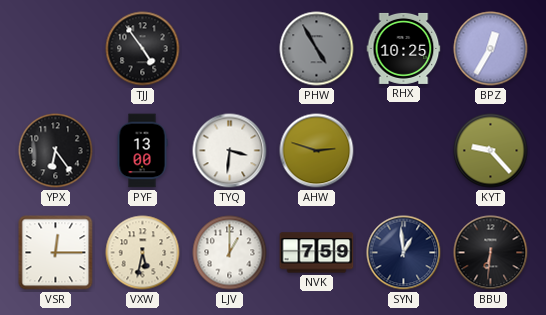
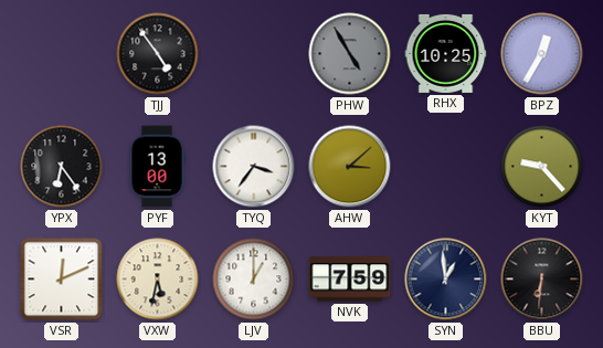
TYQ: 3:31 -> 3:36
AHW: 2:48 -> 3:08
VSR: 12:15 -> 12:11
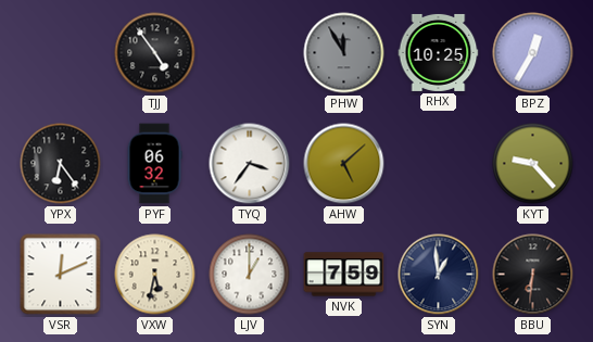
PHW: 4:55 -> 11:55
PYF: 13:00 -> 06:32
AHW: 3:08 -> 5:08
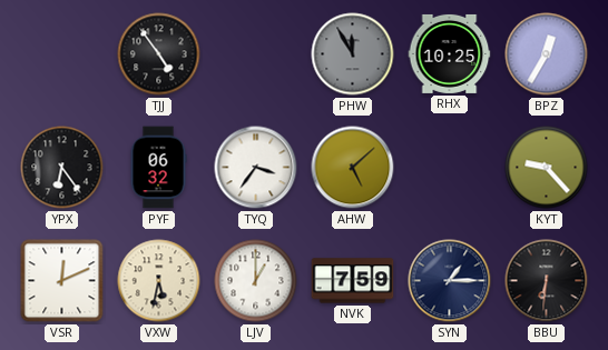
SYN: 12:59 -> 1:15
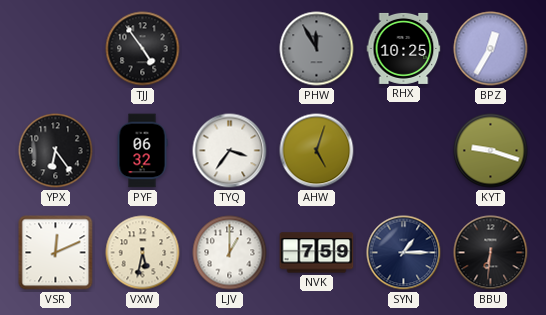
AHW: 5:08 -> 5:03
KYT: 9:23 -> 9:18
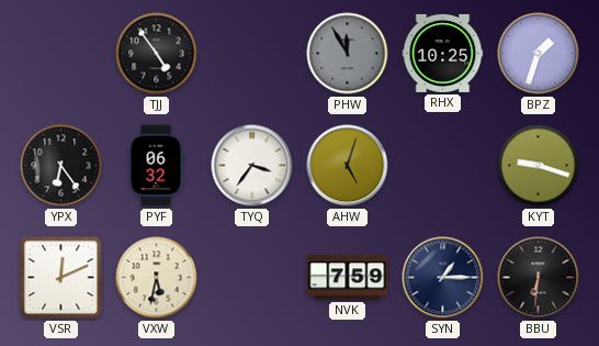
BPZ: 12:35 -> 1:33
LJV: 1:00 -> none
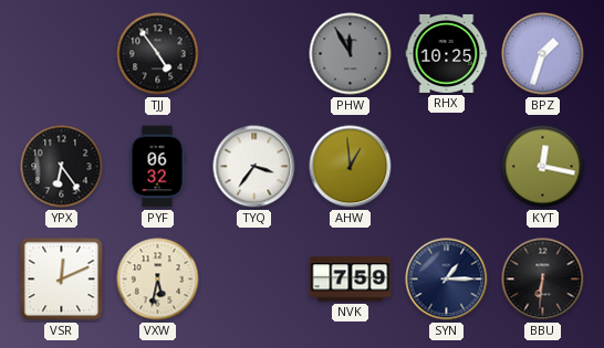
AHW: 5:03 -> 12:59
KYT: 9:18 -> 12:17
